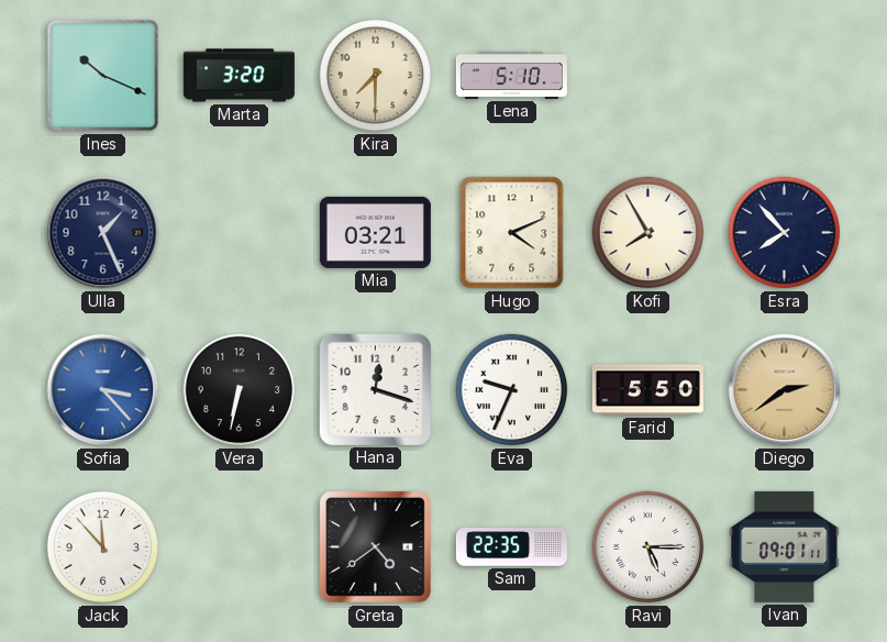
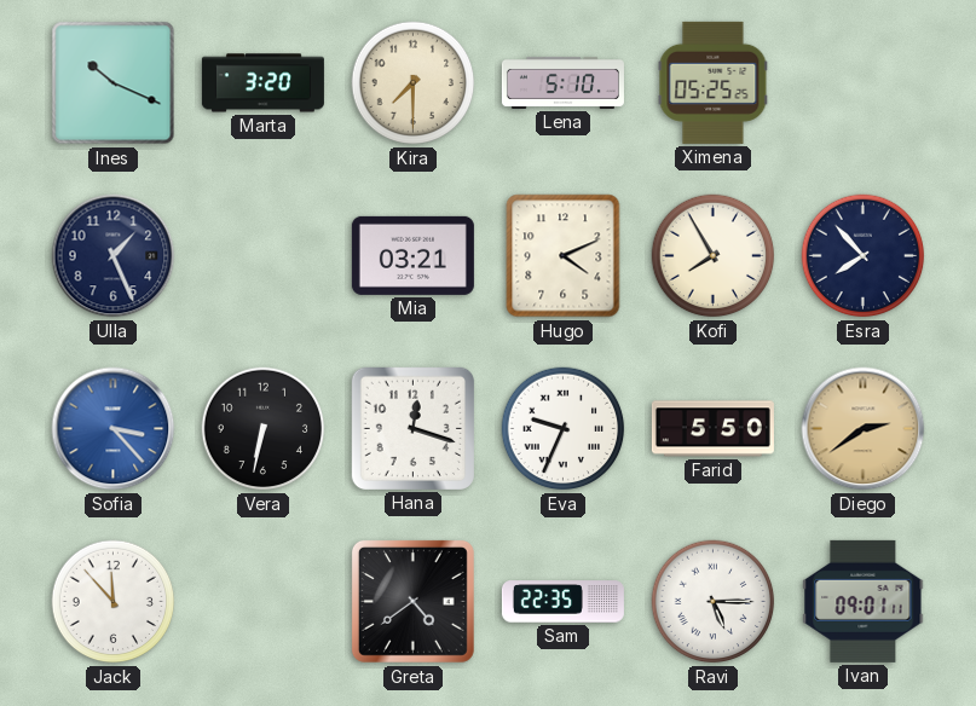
Ximena: none -> 05:25
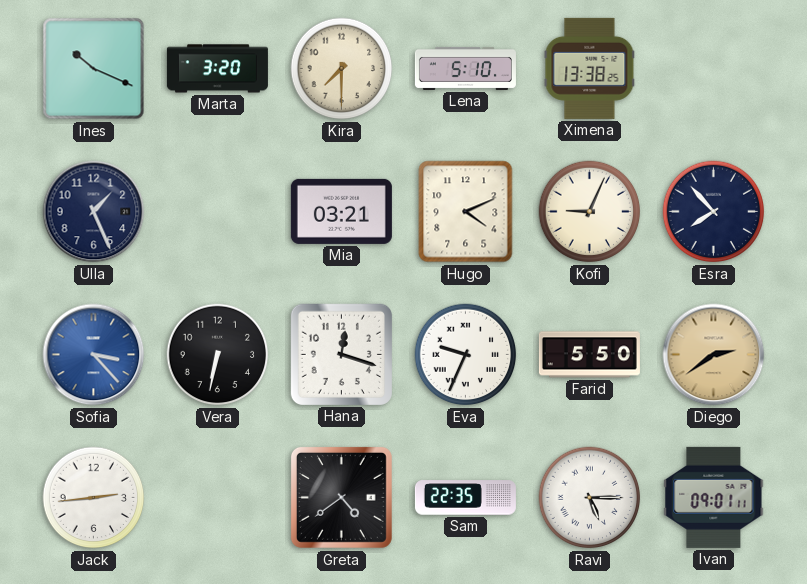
Ximena: 05:25 -> 13:38
Kofi: 7:55 -> 9:04
Jack: 11:53 -> 2:44
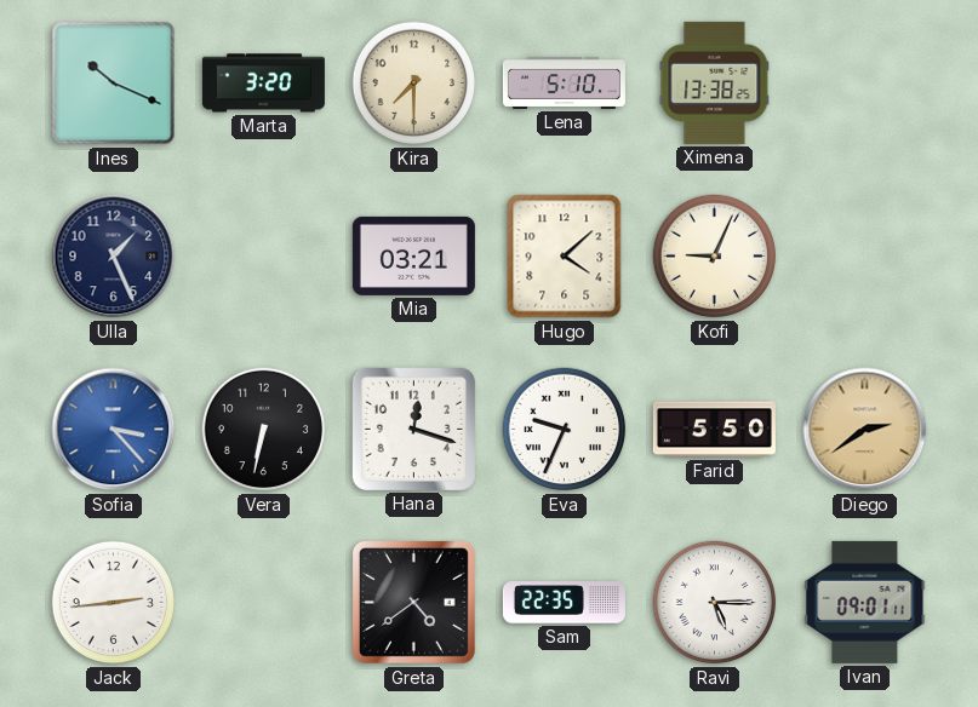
Hugo: 4:11 -> 4:08
Esra: 7:53 -> none
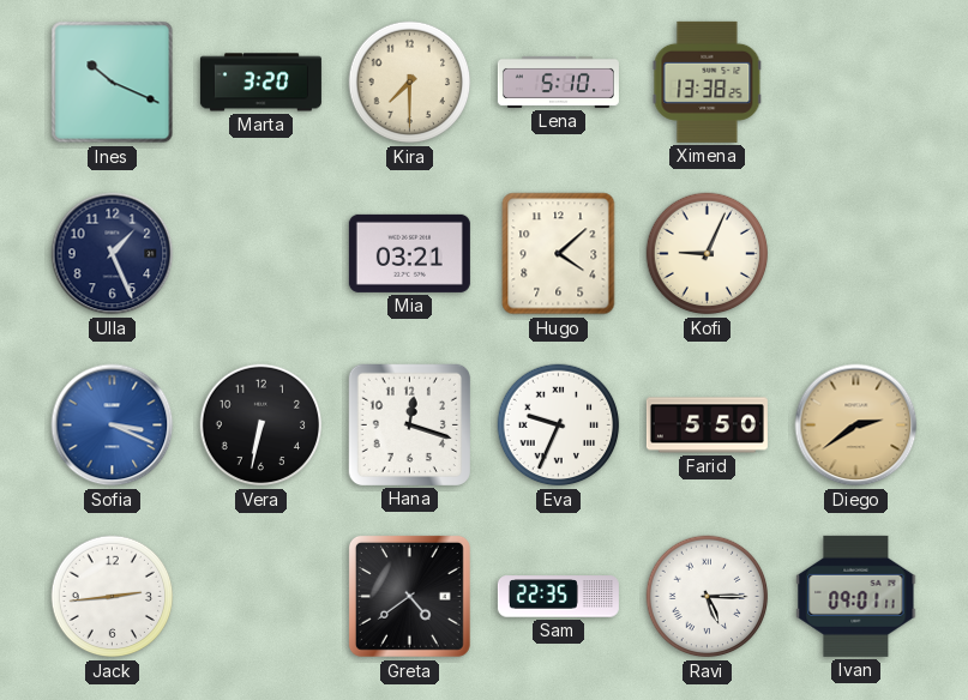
Sofia: 3:23 -> 3:19
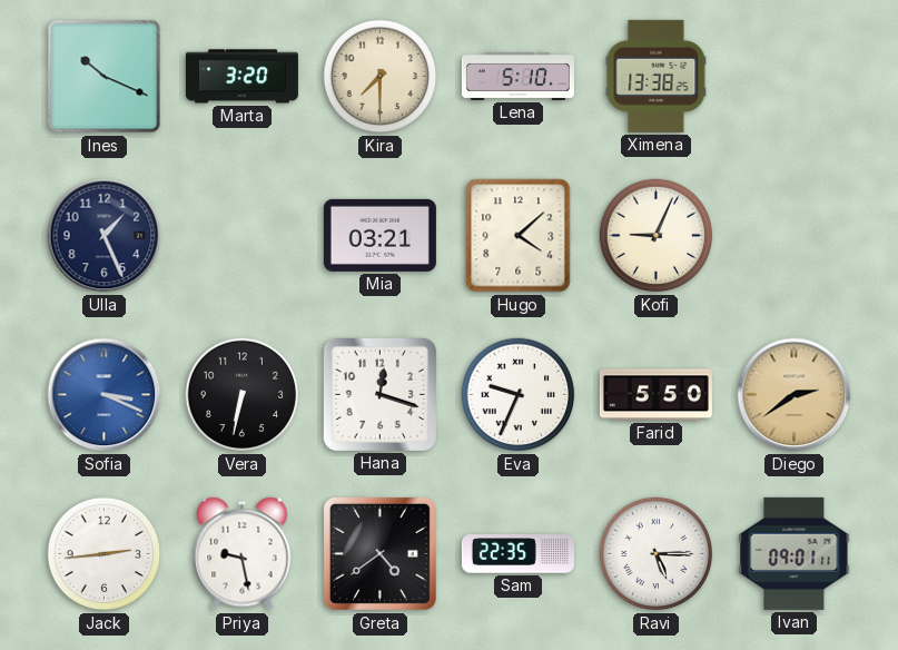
Priya: none -> 9:28
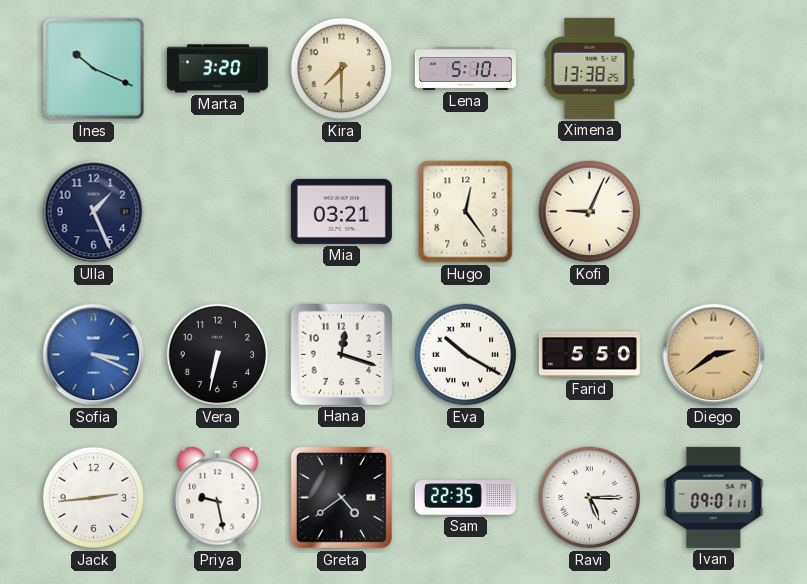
Hugo: 4:08 -> 12:24
Eva: 9:34 -> 10:20
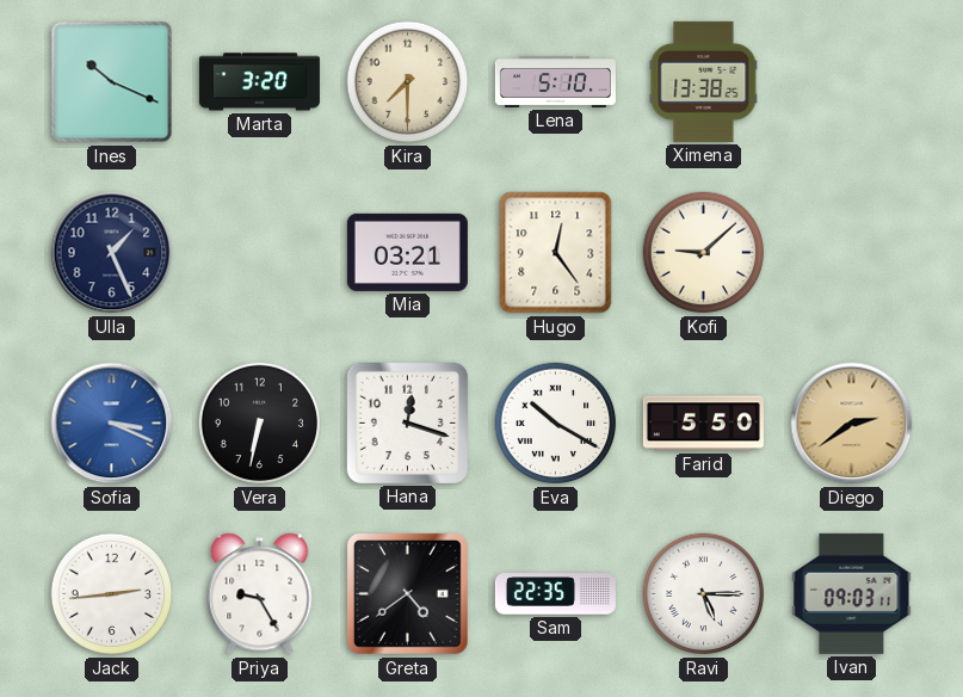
Kofi: 9:04 -> 9:08
Priya: 9:28 -> 9:25
Ivan: 09:01 -> 09:03
